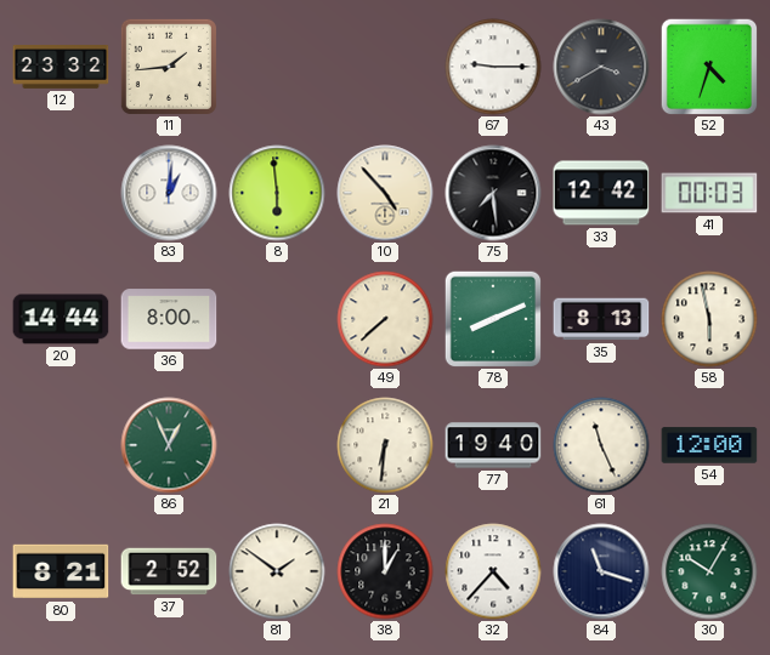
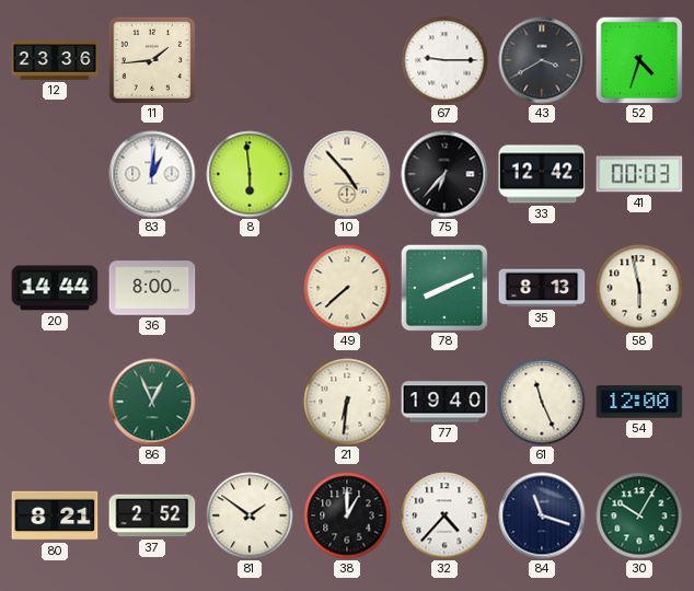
12: 23:32 -> 23:36
75: 7:29 -> 6:37
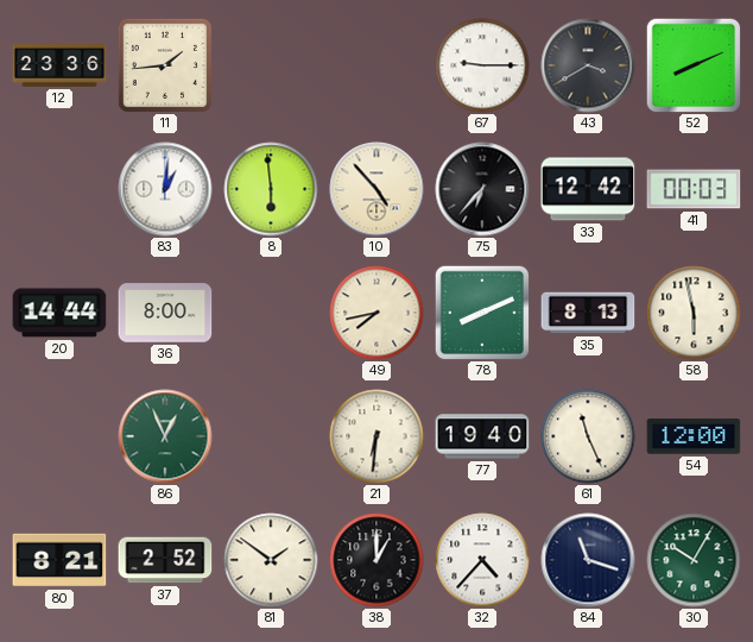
52: 4:33 -> 8:11
49: 7:38 -> 7:43
